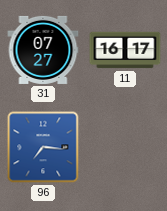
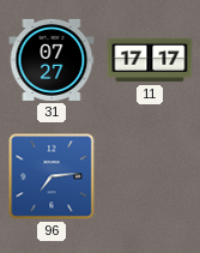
11: 16:17 -> 17:17
96: 7:16 -> 7:14
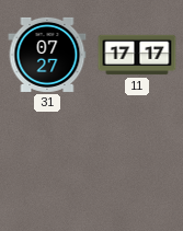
96: 7:14 -> none
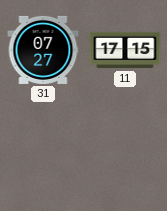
11: 17:17 -> 17:15
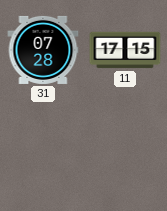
31: 07:27 -> 07:28
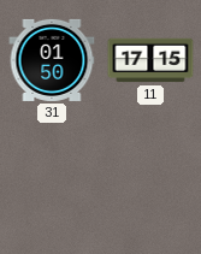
31: 07:28 -> 01:50
